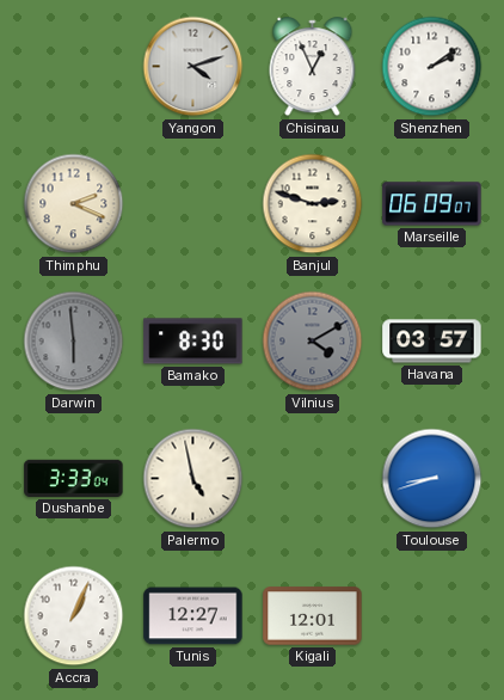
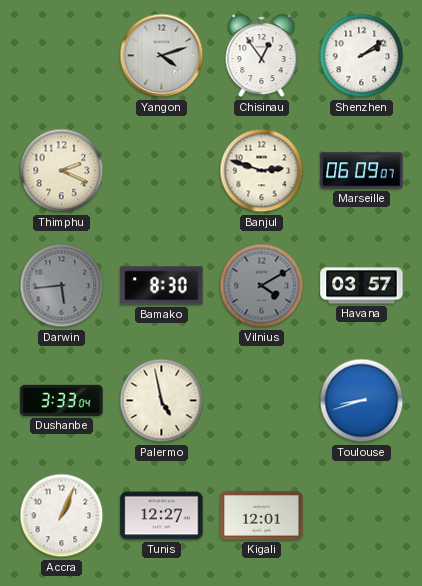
Chisinau: 12:56 -> 12:54
Darwin: 5:59 -> 5:44
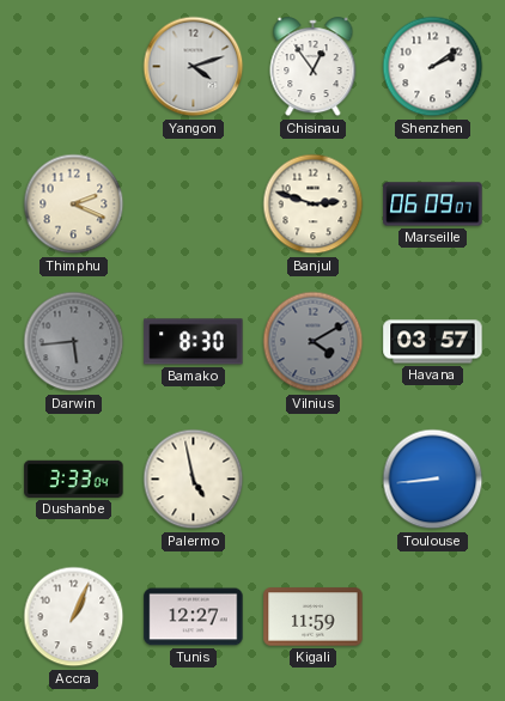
Toulouse: 8:42 -> 8:44
Kigali: 12:01 -> 11:59
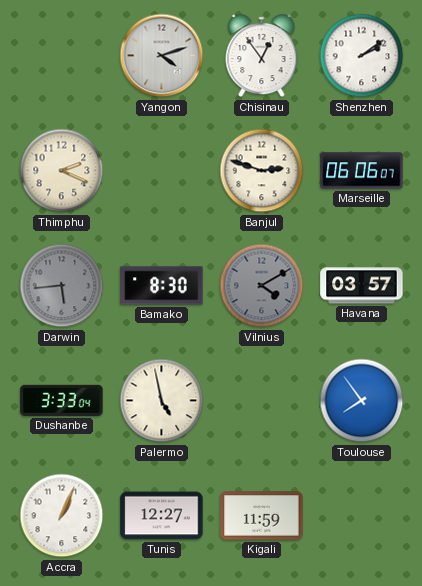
Marseille: 06:09 -> 06:06
Toulouse: 8:44 -> 7:54
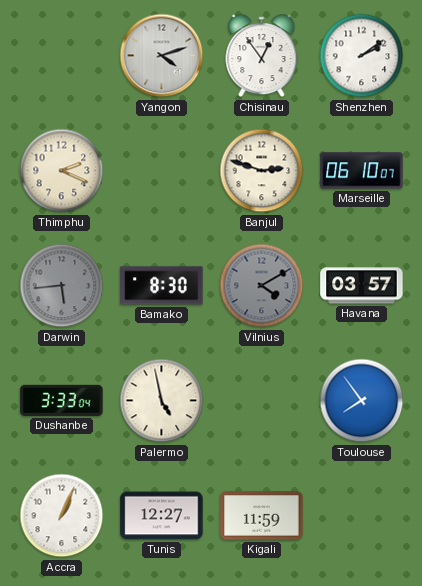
Marseille: 06:06 -> 06:10
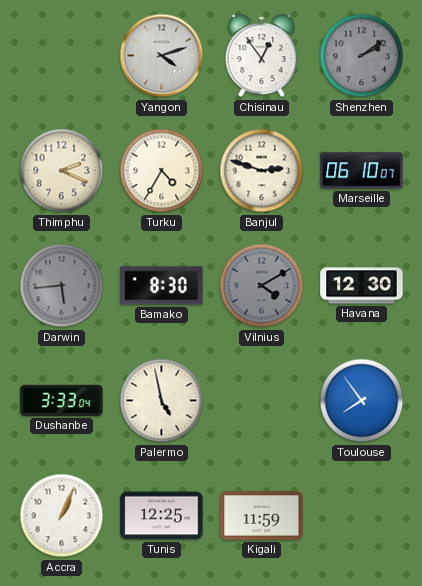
Shenzhen dial: white -> grey
Turku: none -> 4:35
Havana: 03:57 -> 12:30
Tunis: 12:27 -> 12:25
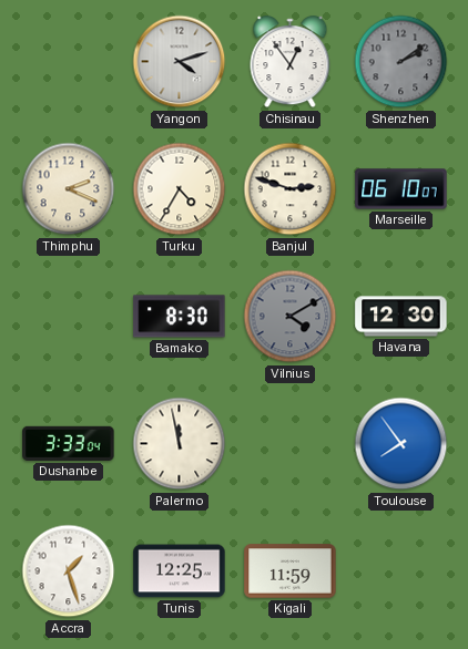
Darwin: 5:44 -> none
Palermo: 4:58 -> 11:58
Accra: 1:04 -> 1:27
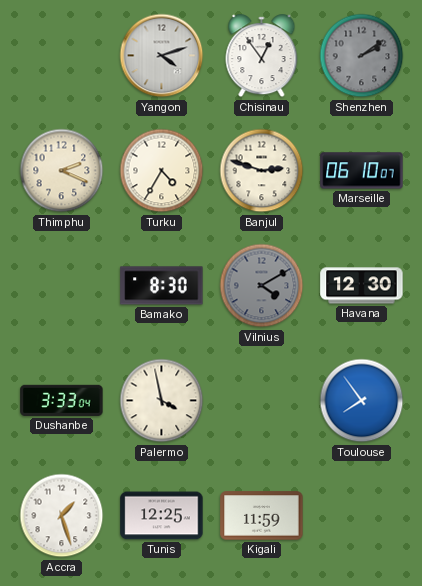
Palermo: 11:58 -> 3:58
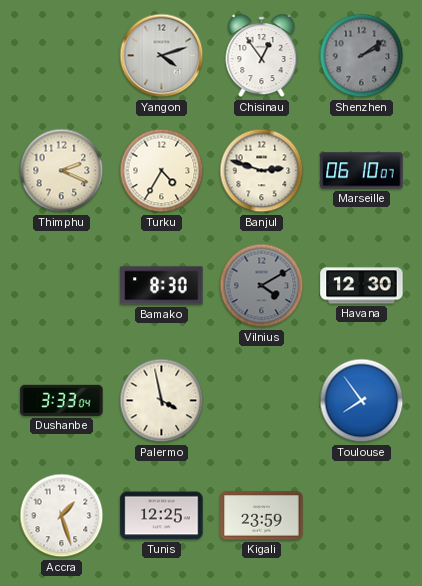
Kigali: 11:59 -> 23:59
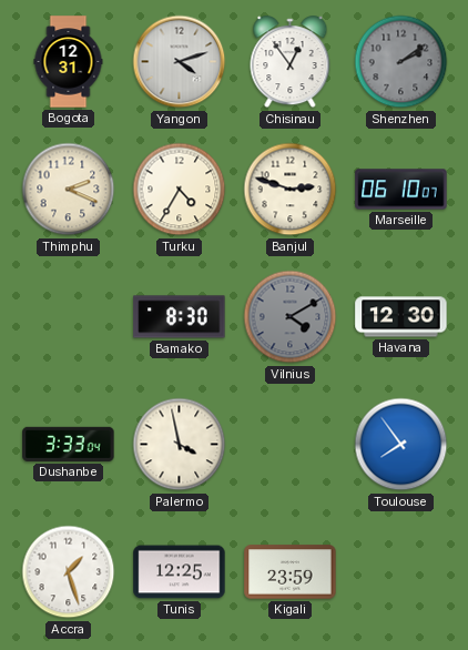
Bogota: none -> 12:31
